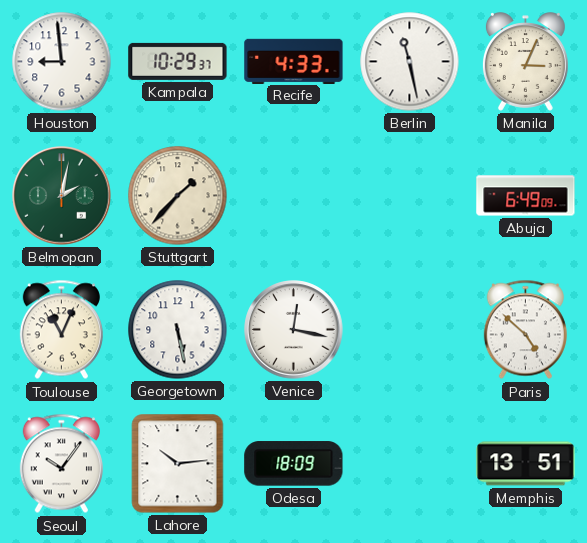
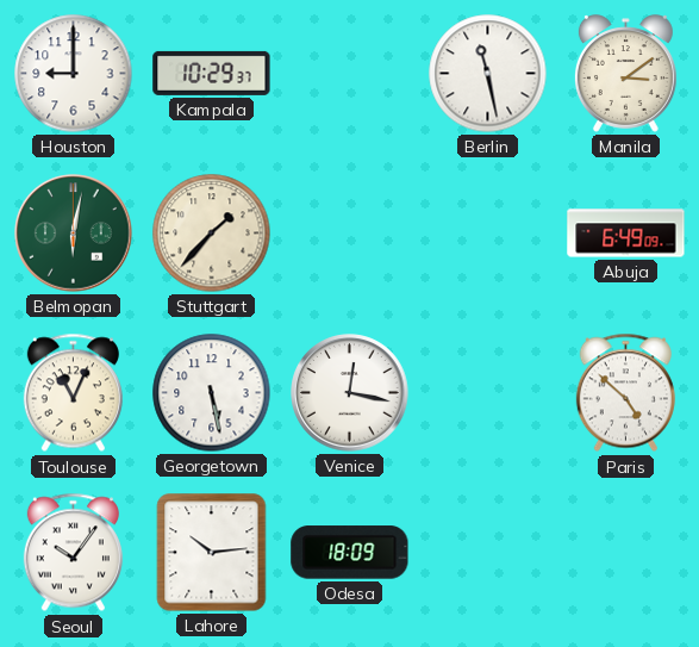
Houston: 8:59 -> 9:00
Recife: 4:33 -> none
Manila: 3:04 -> 3:09
Belmopan: 2:02 -> 6:02
Memphis: 13:51 -> none
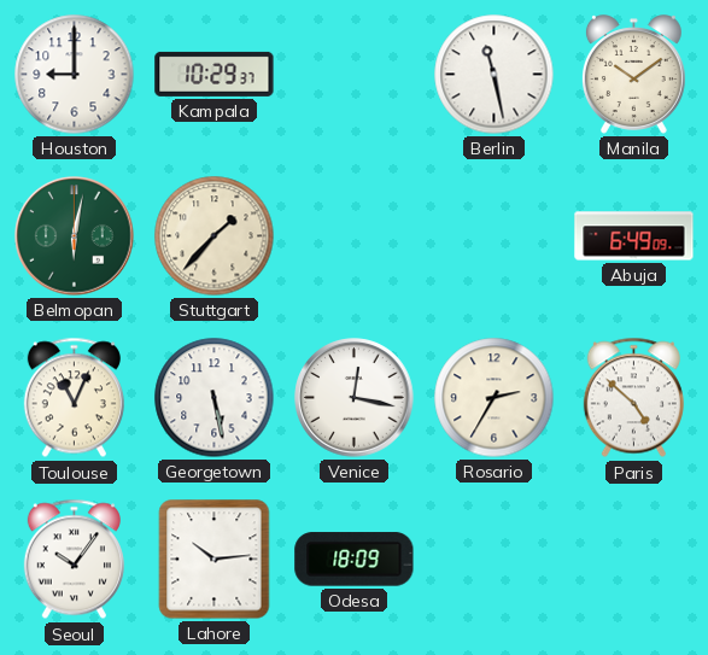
Manila: 3:09 -> 10:09
Rosario: none -> 2:35
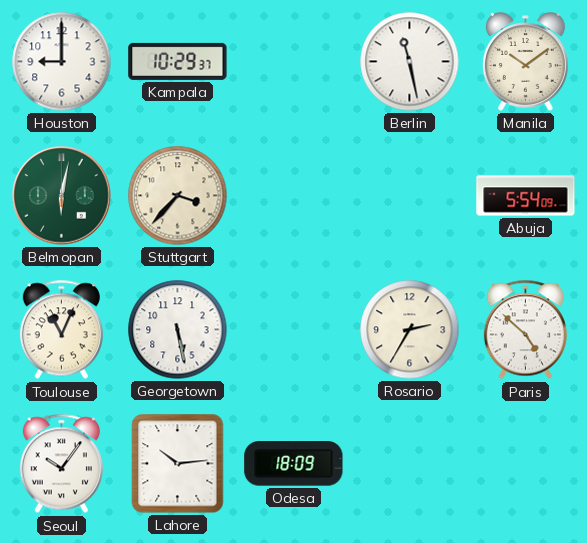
Stuttgart: 1:37 -> 3:37
Abuja: 6:49 -> 5:54
Venice: 12:17 -> none
